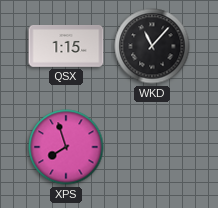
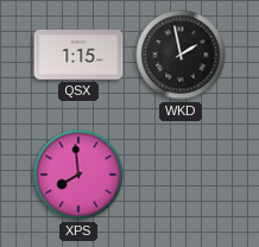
WKD: 11:07 -> 1:58
XPS: 7:57 -> 7:59
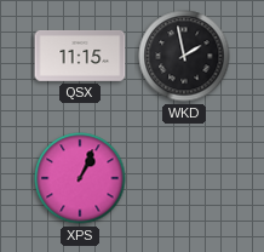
QSX: 1:15 -> 11:15
XPS: 7:59 -> 1:04
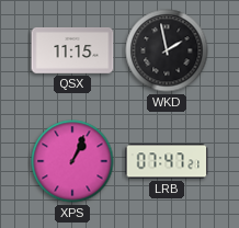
LRB: none -> 07:47
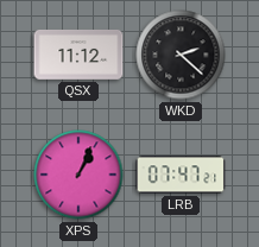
QSX: 11:15 -> 11:12
WKD: 1:58 -> 2:22
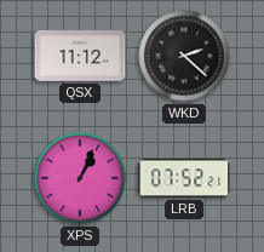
LRB: 07:47 -> 07:52
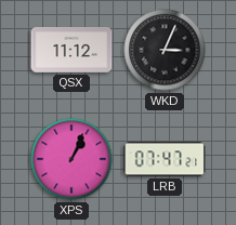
WKD: 2:22 -> 3:04
LRB: 07:52 -> 07:47
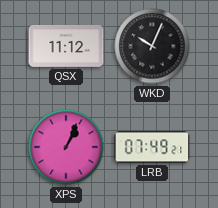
WKD: 3:04 -> 10:04
LRB: 07:47 -> 07:49
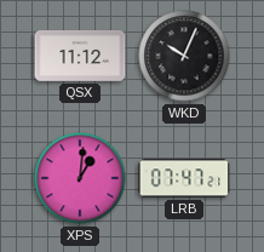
XPS: 1:04 -> 1:01
LRB: 07:49 -> 07:47
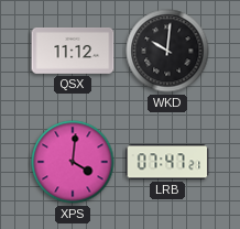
WKD: 10:04 -> 10:01
XPS: 1:01 -> 4:01
